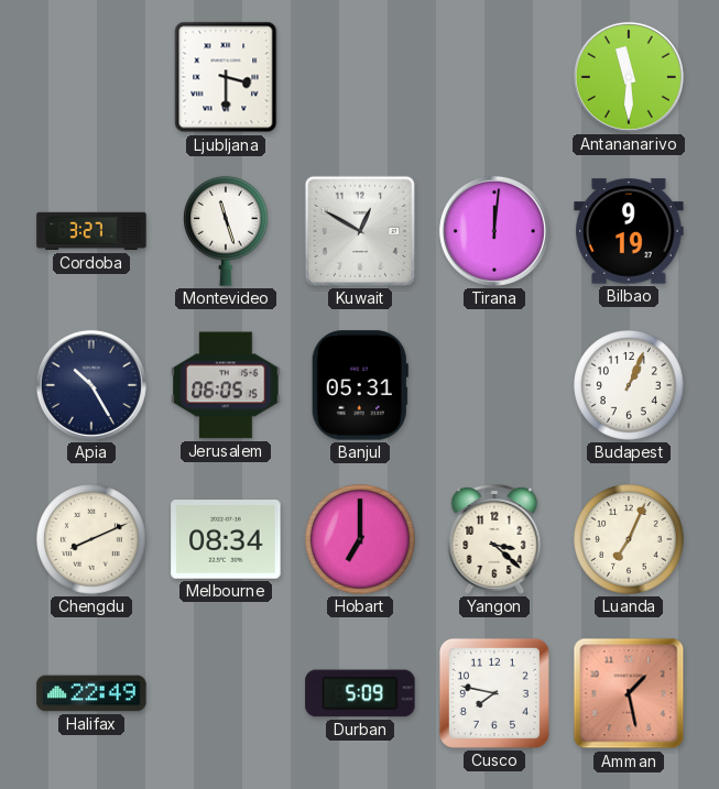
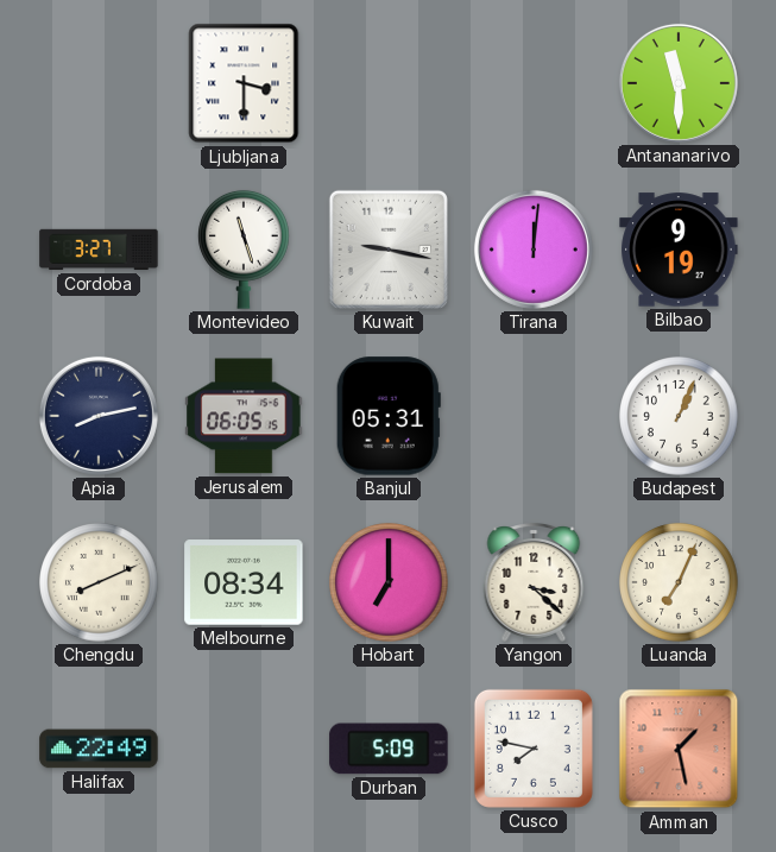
Kuwait: 12:50 -> 9:17
Apia: 10:25 -> 8:13
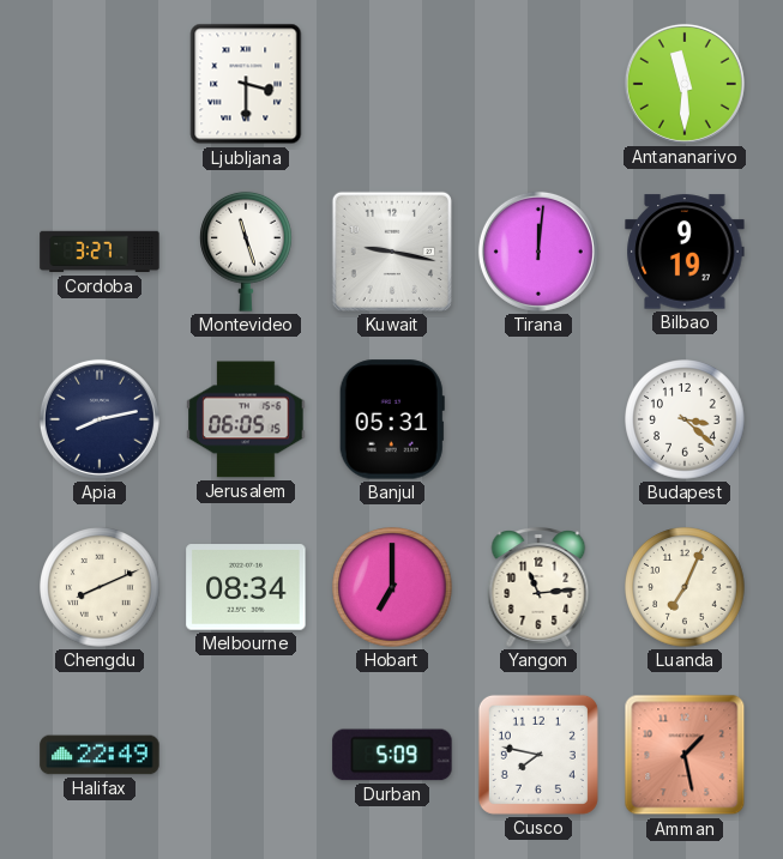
Budapest: 1:04 -> 3:22
Yangon: 3:22 -> 11:14
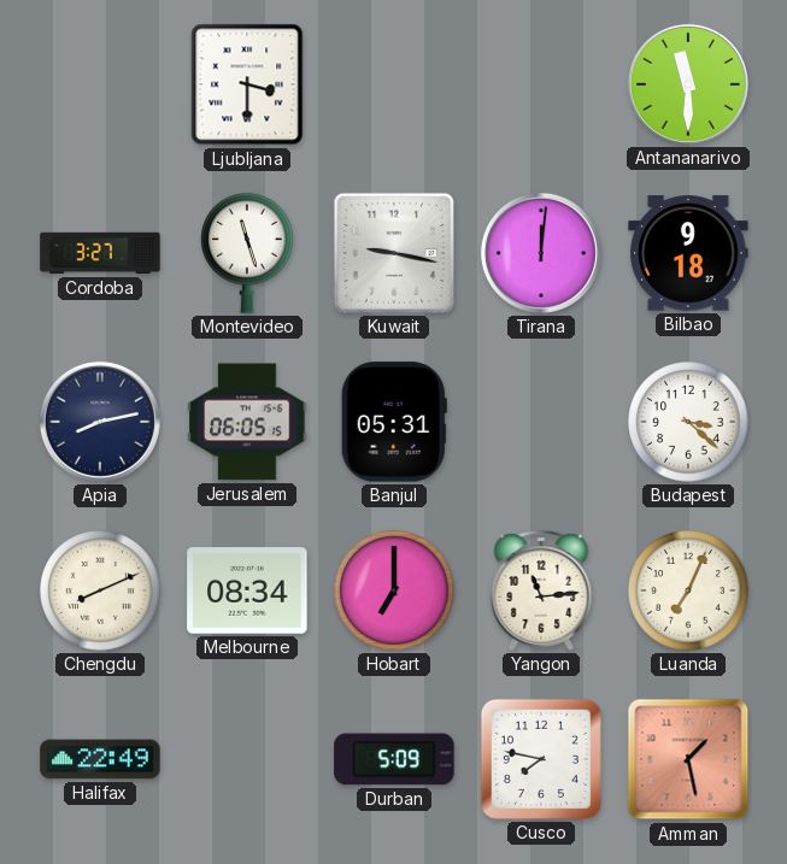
Bilbao: 9:19 -> 9:18
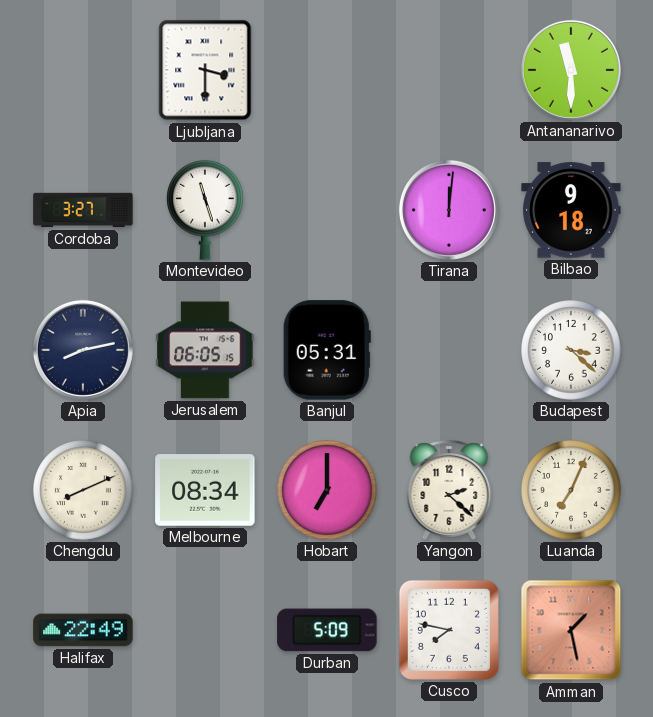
Kuwait: 9:17 -> none
Yangon: 11:14 -> 2:22
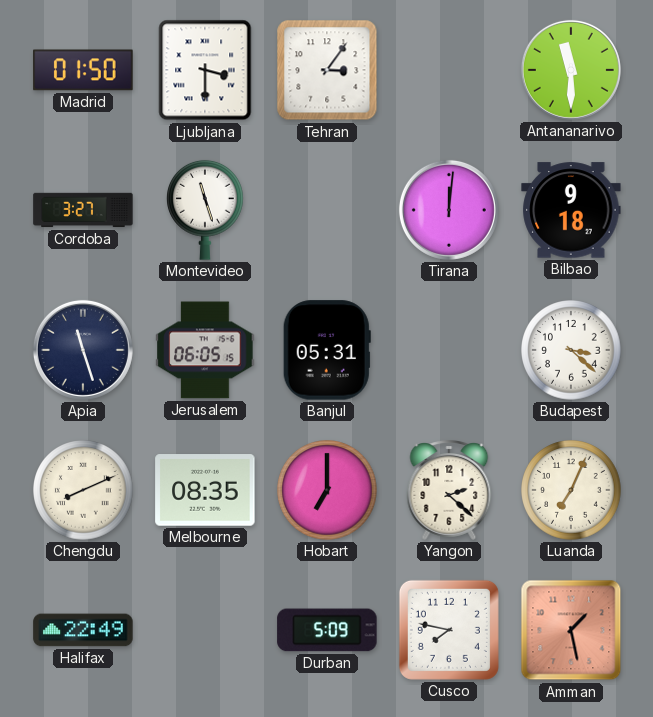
Madrid: none -> 01:50
Tehran: none -> 3:06
Apia: 8:13 -> 11:27
Melbourne: 08:34 -> 08:35
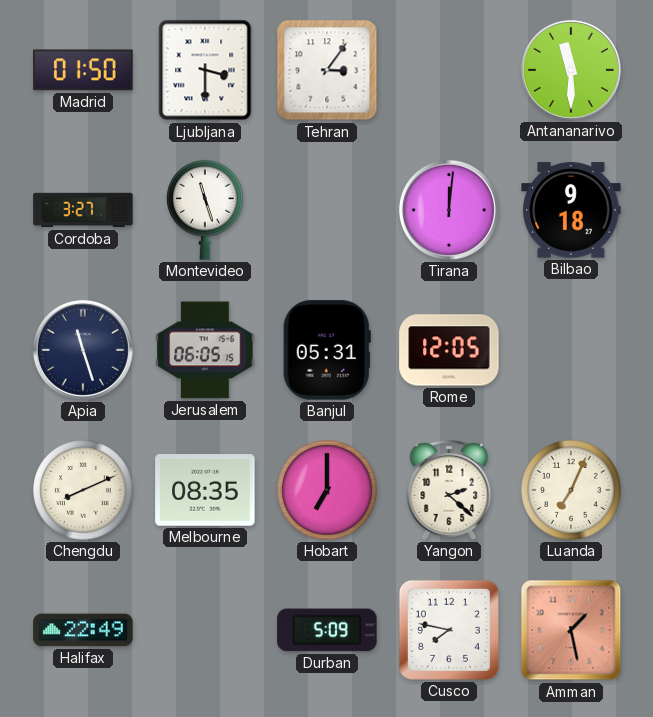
Rome: none -> 12:05
Budapest: 3:22 -> none
